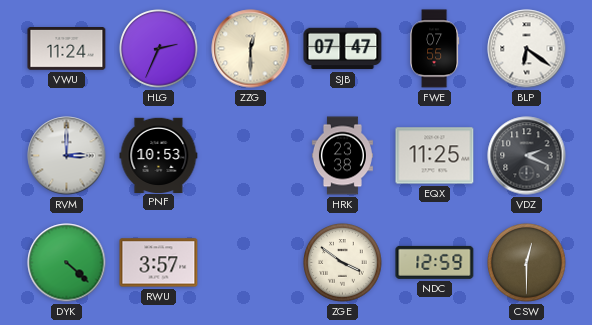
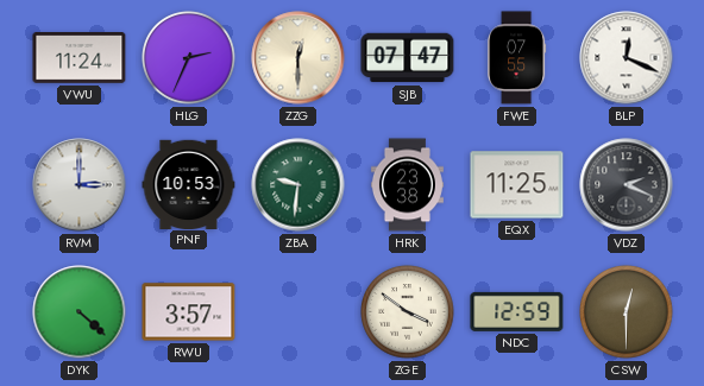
BLP: 6:21 -> 12:19
ZBA: none -> 9:31
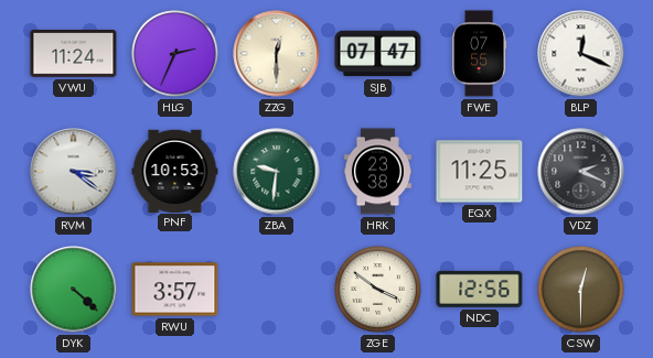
RVM: 3:00 -> 3:21
NDC: 12:59 -> 12:56
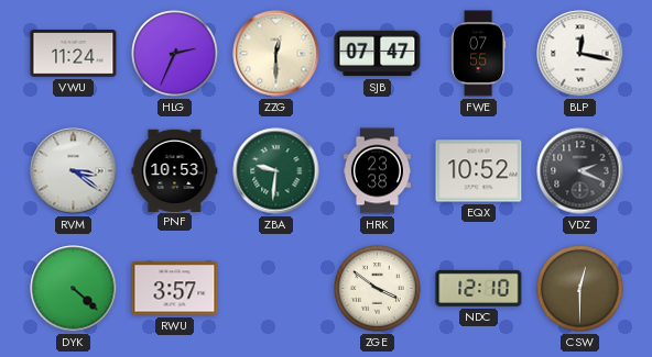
BLP: 12:19 -> 12:17
EQX: 11:25 -> 10:52
NDC: 12:56 -> 12:10
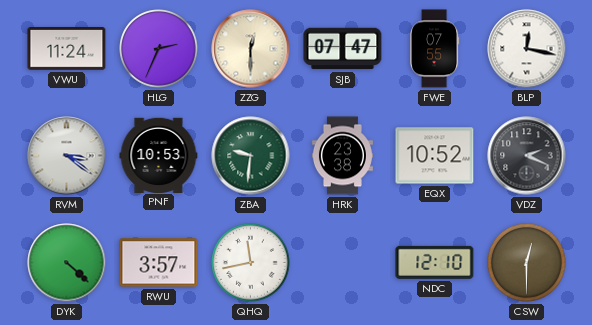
QHQ: none -> 11:43
ZGE: 3:51 -> none
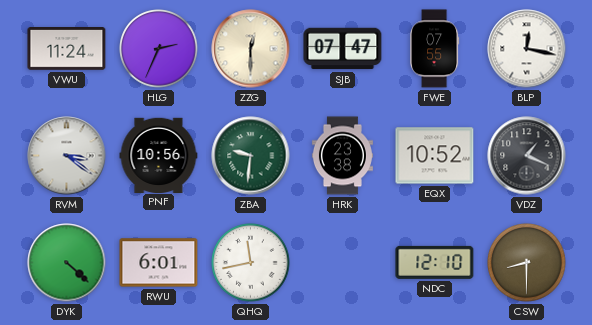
PNF: 10:53 -> 10:56
VDZ: 2:19 -> 1:19
RWU: 3:57 -> 6:01
CSW: 12:30 -> 8:30
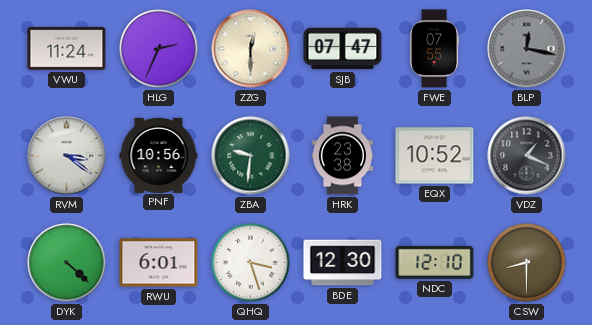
BLP dial: white -> grey
QHQ: 11:43 -> 3:27
BDE: none -> 12:30
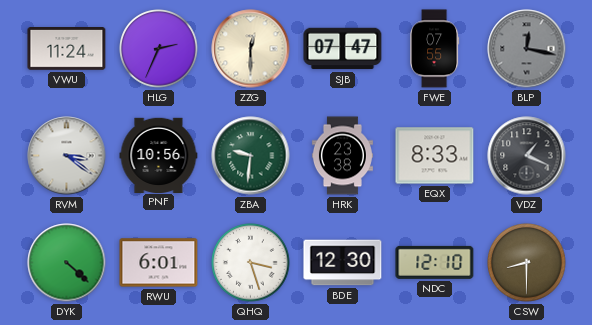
EQX: 10:52 -> 8:33
